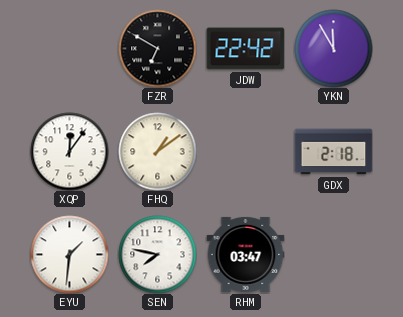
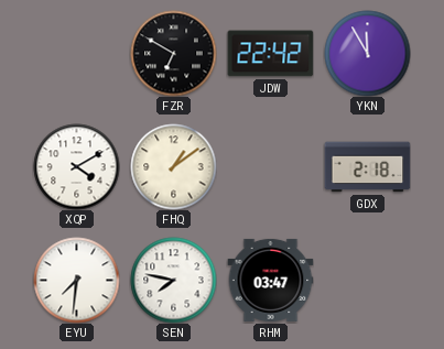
XQP: 12:06 -> 4:10
EYU: 1:31 -> 7:31
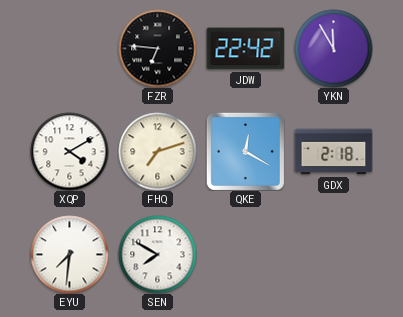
FZR: 6:50 -> 6:46
FHQ: 1:09 -> 7:12
QKE: none -> 12:20
SEN: 7:47 -> 7:50
RHM: 03:47 -> none
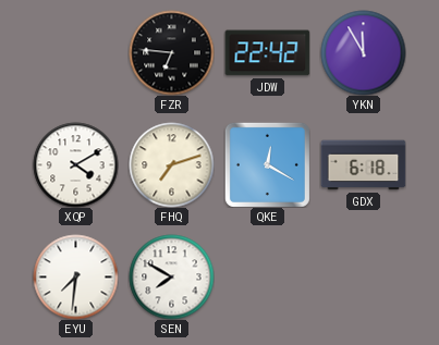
GDX: 2:18 -> 6:18
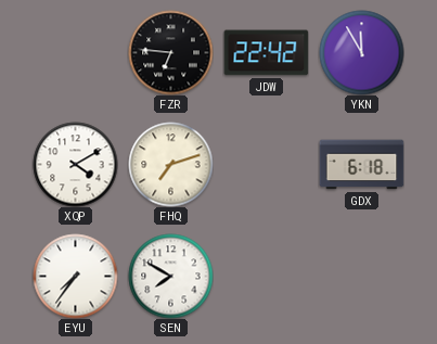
QKE: 12:20 -> none
EYU: 7:31 -> 7:36
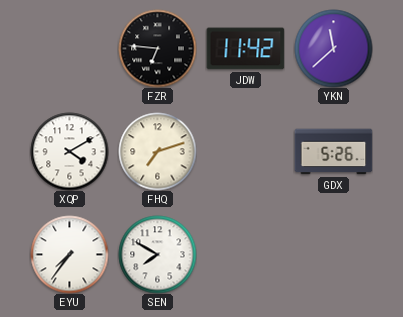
JDW: 22:42 -> 11:42
YKN: 11:55 -> 11:38
GDX: 6:18 -> 5:26
